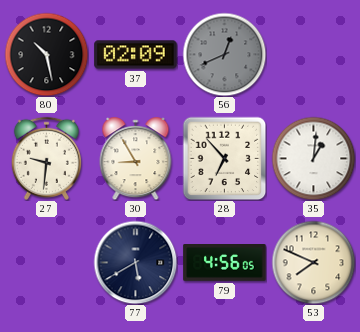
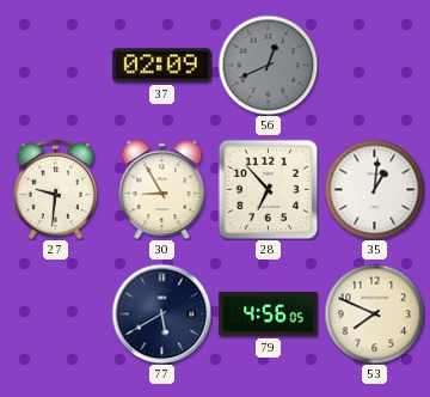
80: 10:28 -> none
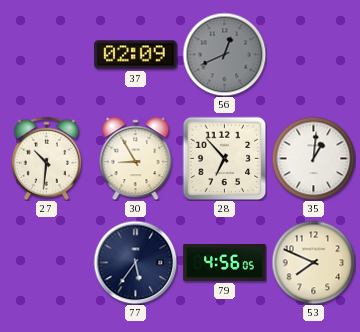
27: 9:31 -> 10:31
77: 5:40 -> 5:36
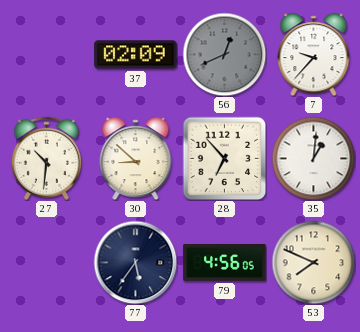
7: none -> 9:37
30: 8:55 -> 8:52
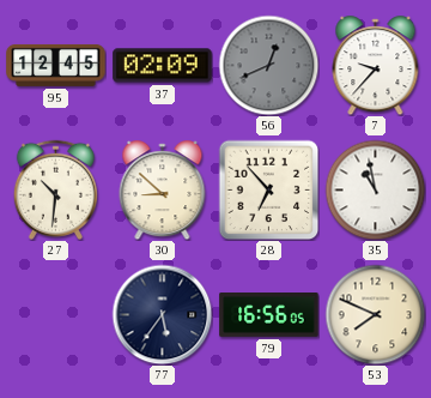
95: none -> 12:45
35: 1:01 -> 10:58
79: 4:56 -> 16:56
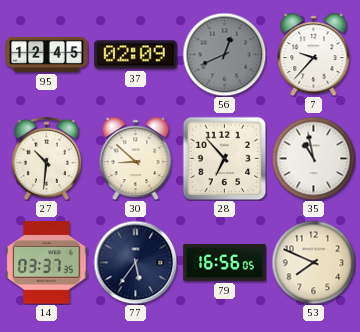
14: none -> 03:37
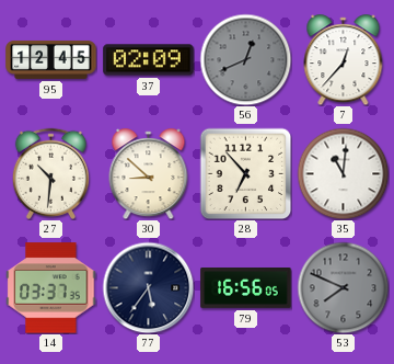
7: 9:37 -> 12:37
35: 10:58 -> 11:01
53 dial: cream -> grey
